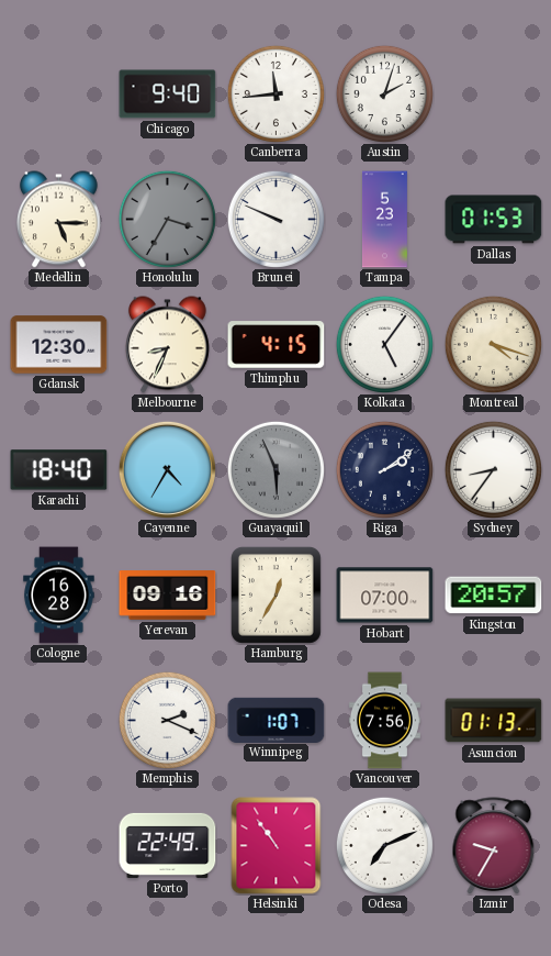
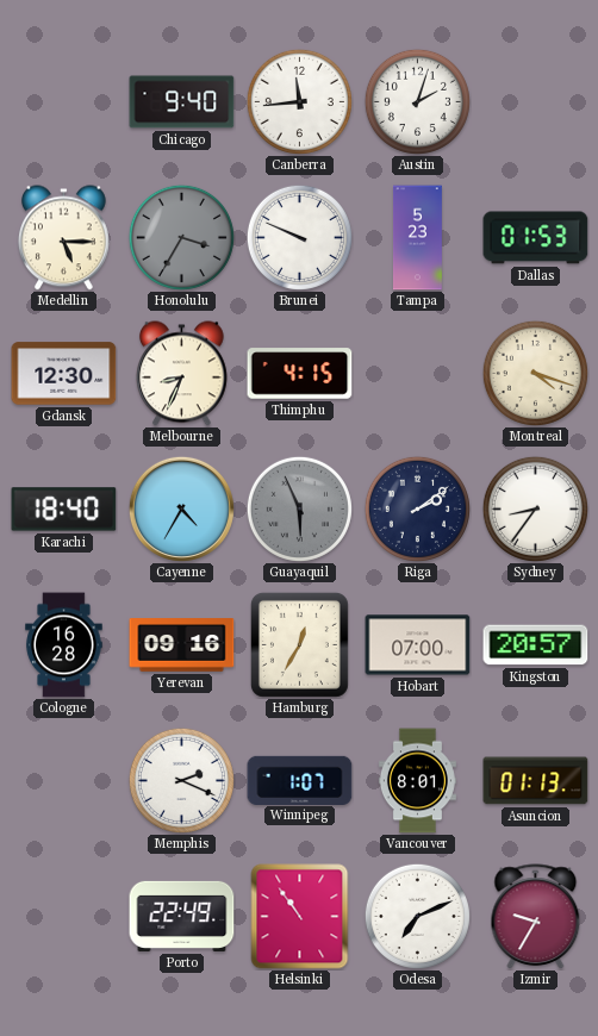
Kolkata: 5:06 -> none
Vancouver: 7:56 -> 8:01
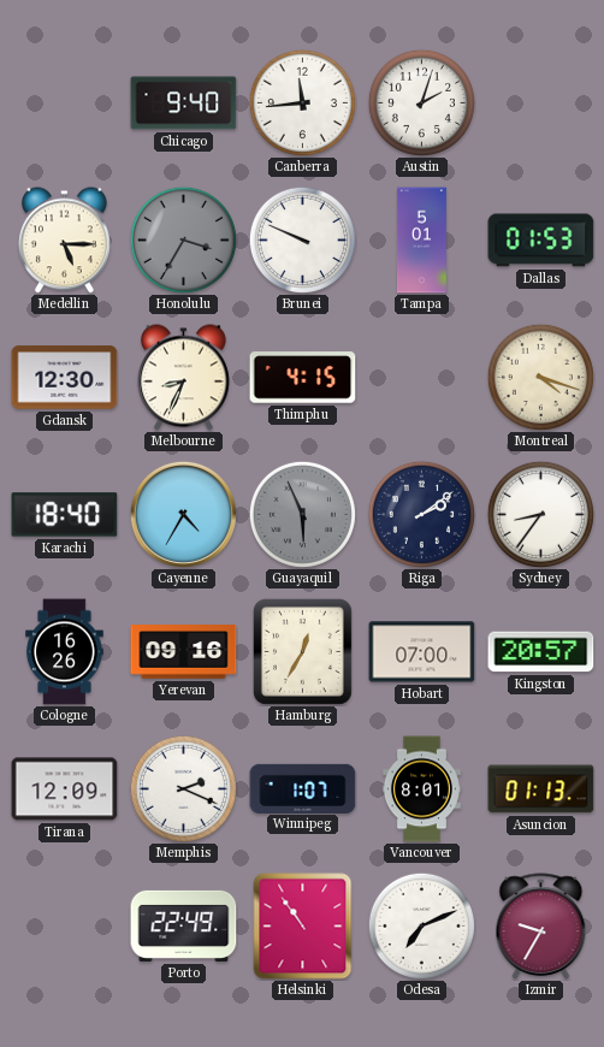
Tampa: 5:23 -> 5:01
Cologne: 16:28 -> 16:26
Tirana: none -> 12:09
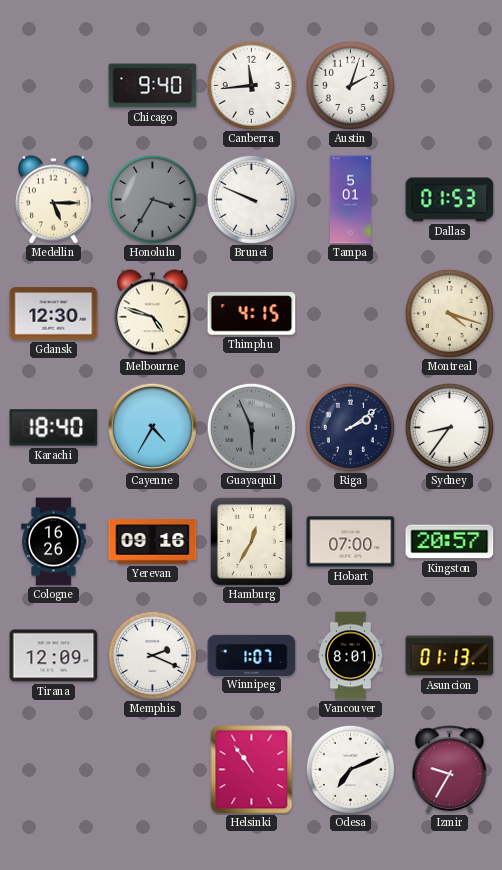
Melbourne: 8:34 -> 4:48
Porto: 22:49 -> none
